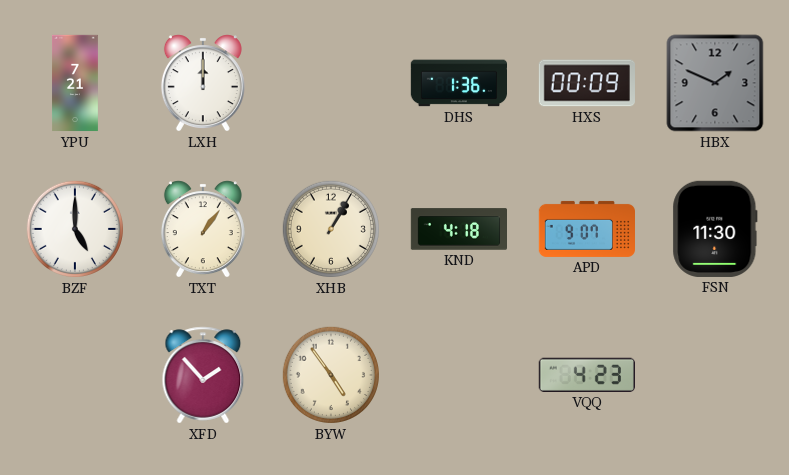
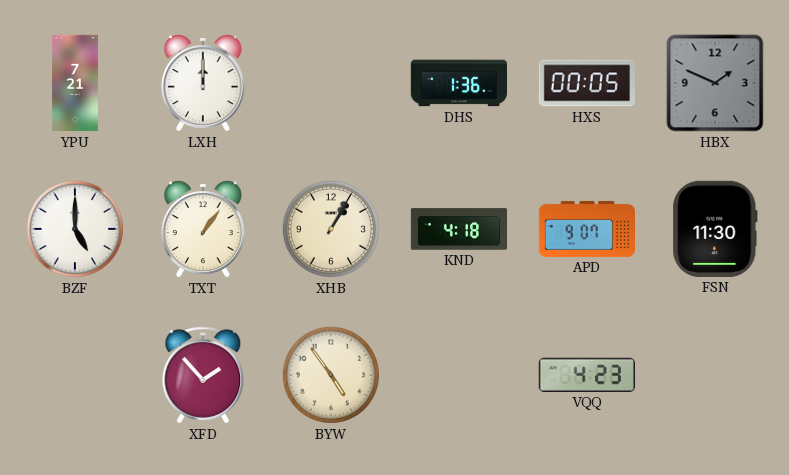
HXS: 00:09 -> 00:05
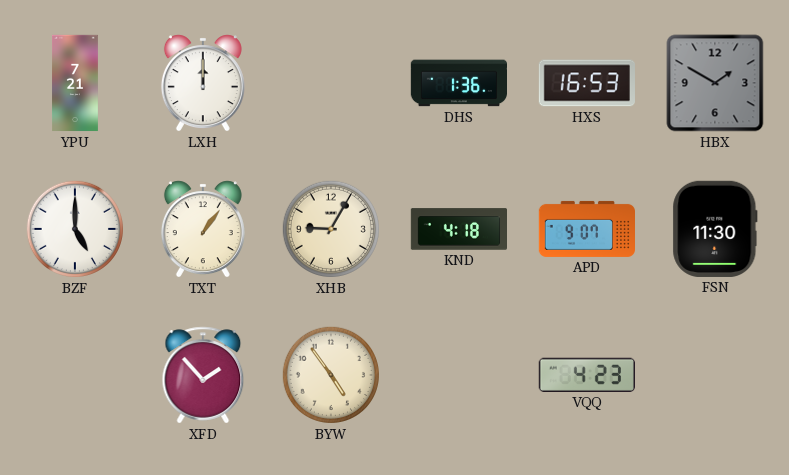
HXS: 00:05 -> 16:53
HBX: 1:49 -> 1:50
XHB: 1:05 -> 9:05
